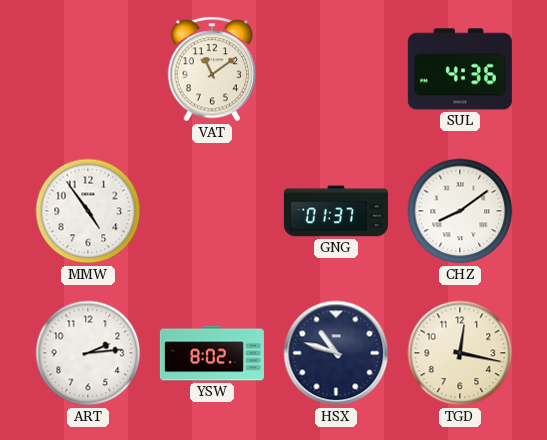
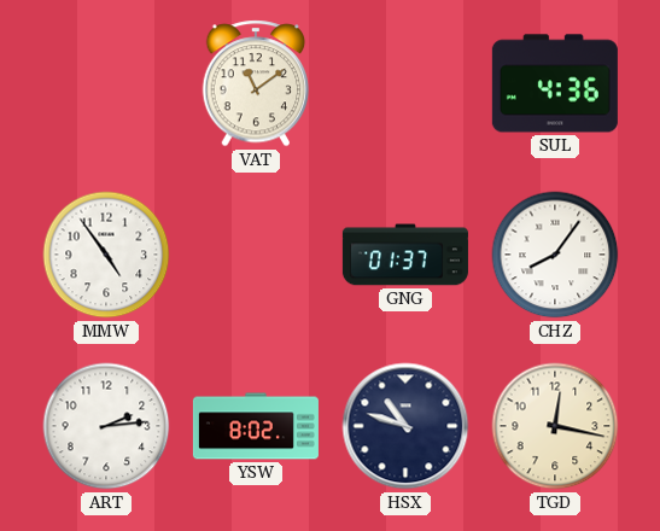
CHZ: 8:09 -> 8:06
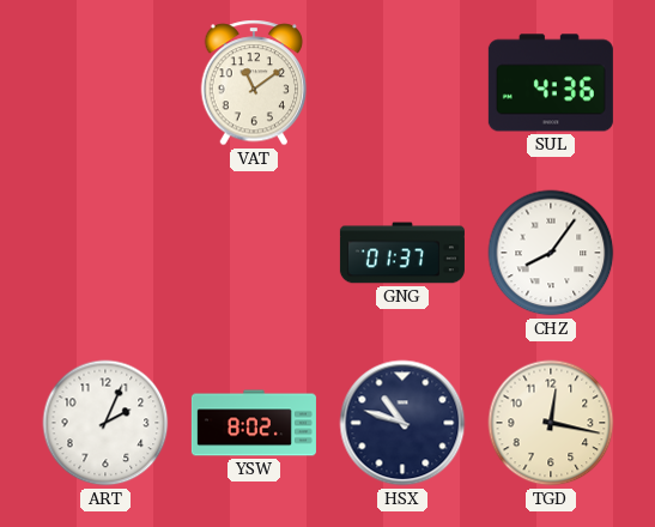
MMW: 4:54 -> none
ART: 2:14 -> 2:04
